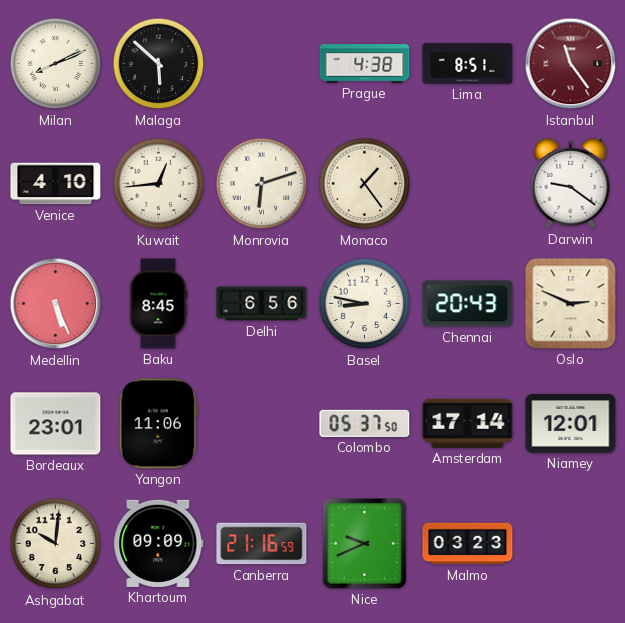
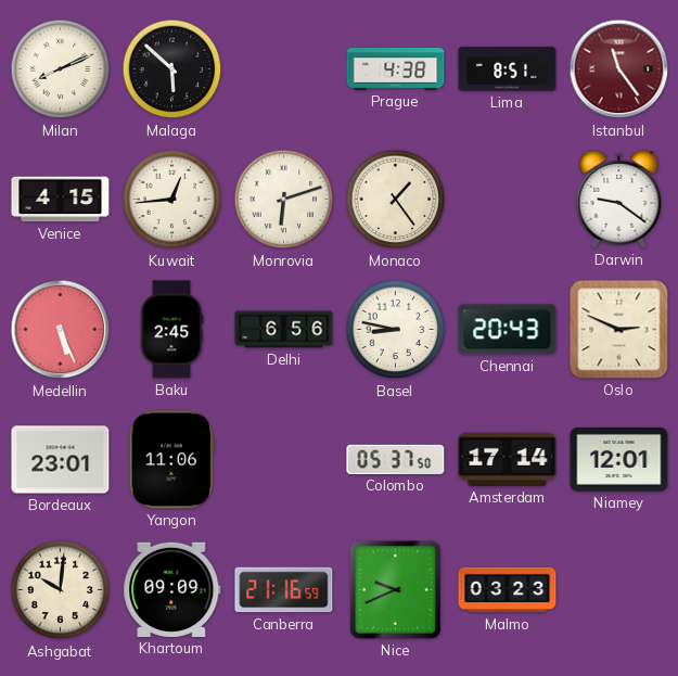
Venice: 4:10 -> 4:15
Baku: 8:45 -> 2:45
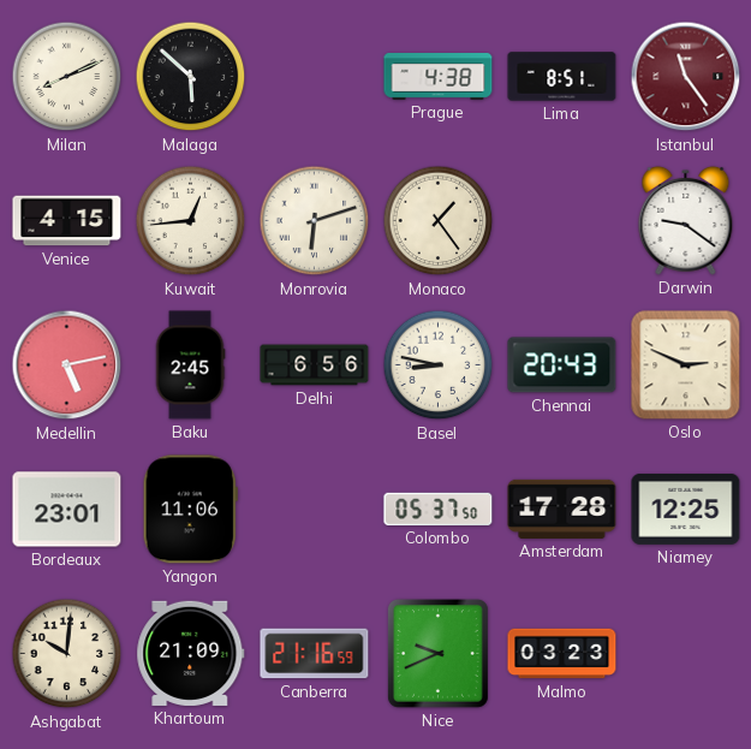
Medellin: 5:26 -> 5:13
Amsterdam: 17:14 -> 17:28
Niamey: 12:01 -> 12:25
Khartoum: 09:09 -> 21:09
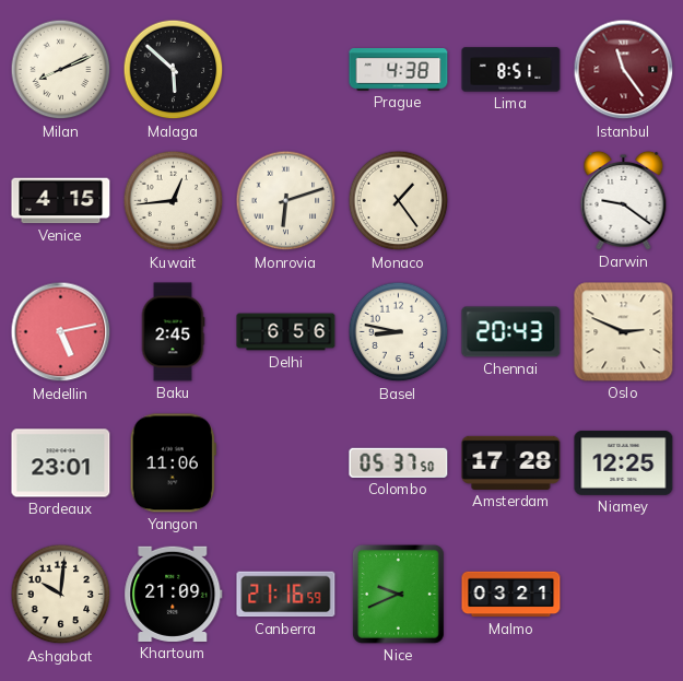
Malmo: 03:23 -> 03:21
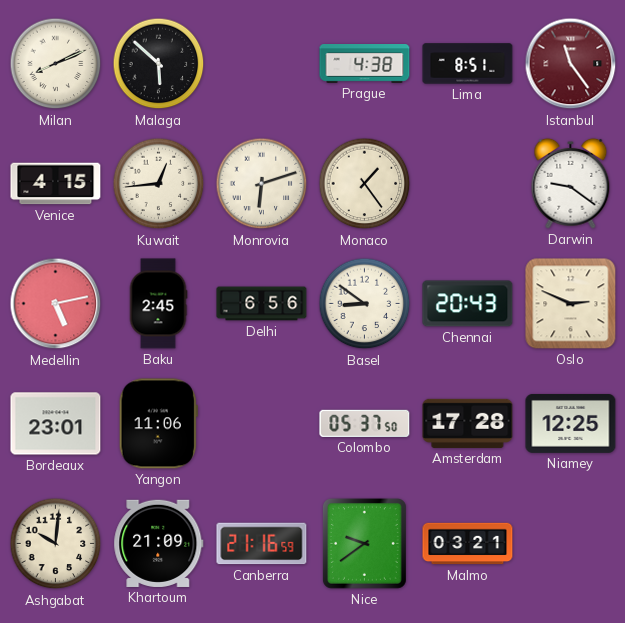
Basel: 8:47 -> 8:51
Nice: 9:41 -> 9:39
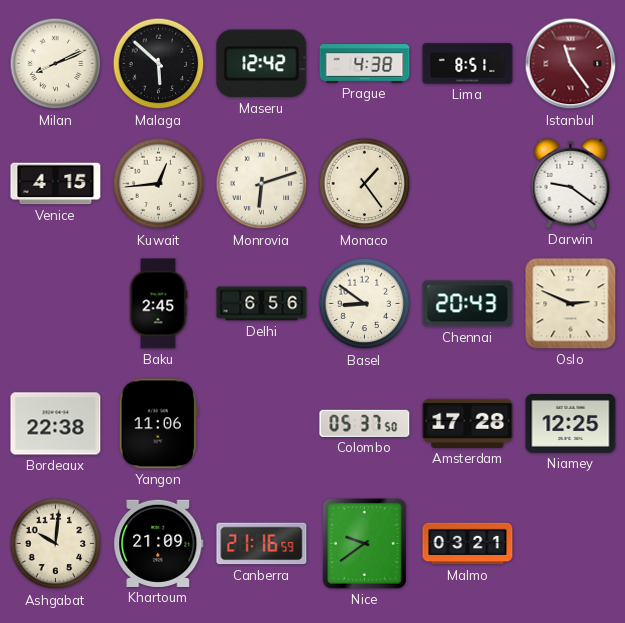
Maseru: none -> 12:42
Medellin: 5:13 -> none
Bordeaux: 23:01 -> 22:38
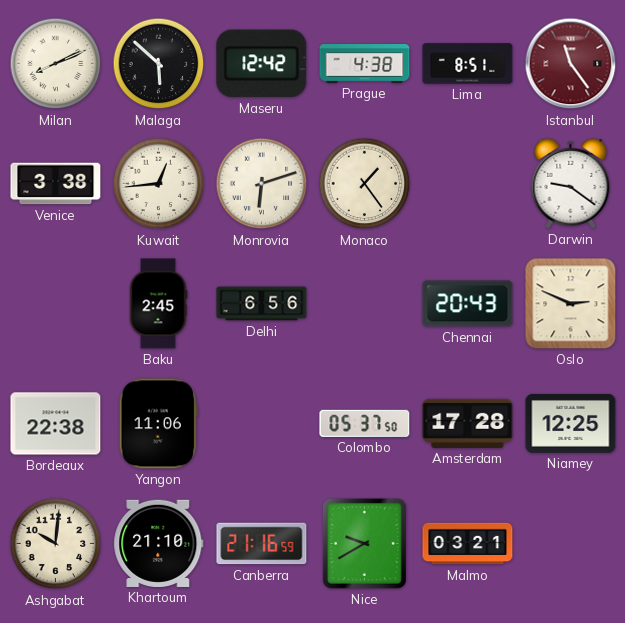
Venice: 4:15 -> 3:38
Basel: 8:51 -> none
Khartoum: 21:09 -> 21:10
Nice: 9:39 -> 9:40
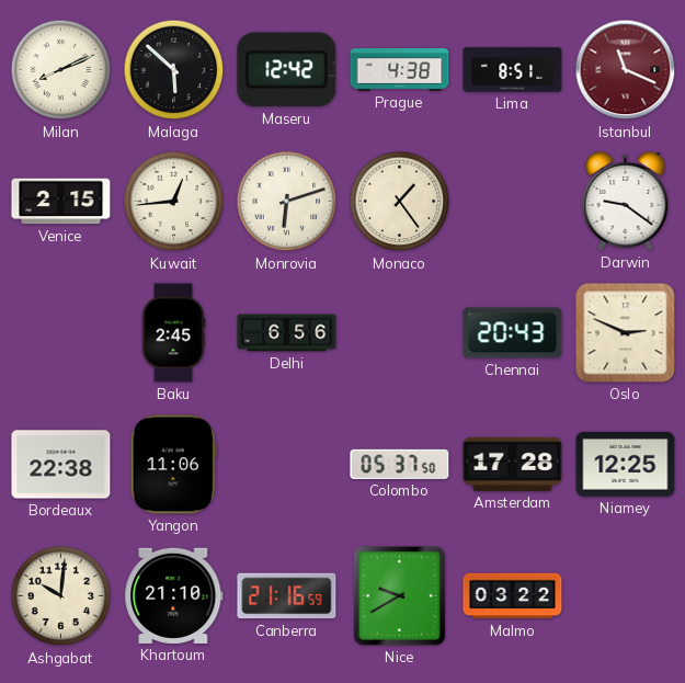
Istanbul: 11:24 -> 11:19
Venice: 3:38 -> 2:15
Malmo: 03:21 -> 03:22
